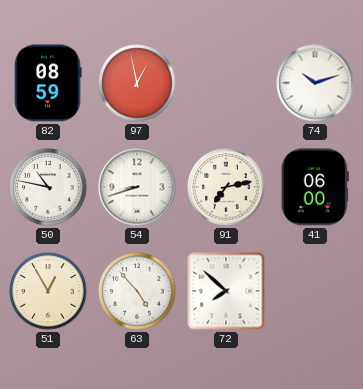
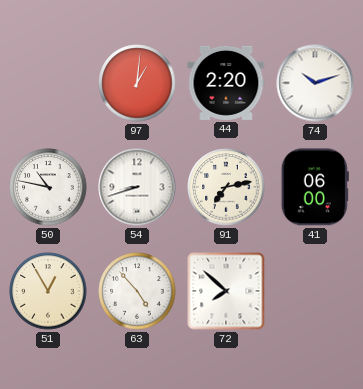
82: 08:59 -> none
97: 12:58 -> 1:01
44: none -> 2:20
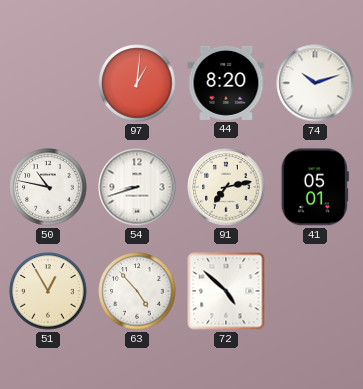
44: 2:20 -> 8:20
41: 06:00 -> 05:01
72: 7:52 -> 4:52
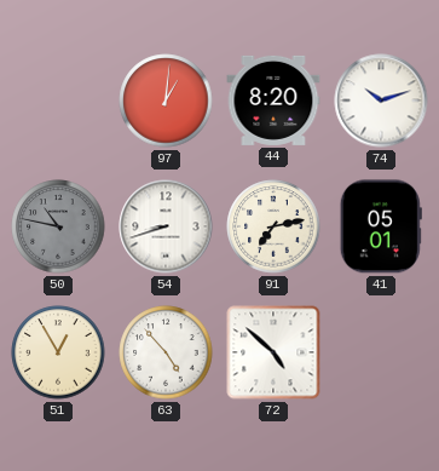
50 dial: white -> grey
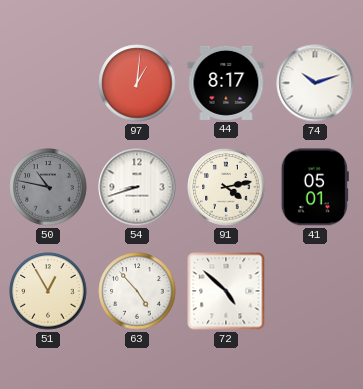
44: 8:20 -> 8:17
91: 7:13 -> 4:13
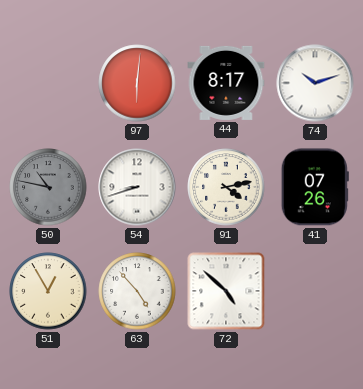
97: 1:01 -> 6:01
41: 05:01 -> 07:26
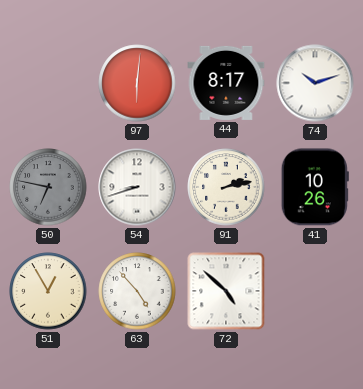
50: 10:47 -> 6:47
91: 4:13 -> 2:13
41: 07:26 -> 10:26
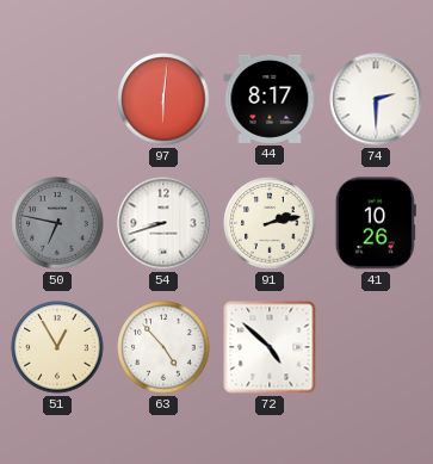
74: 10:12 -> 2:30
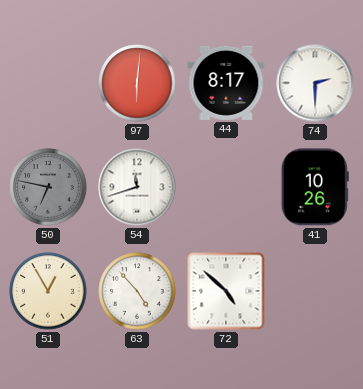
54: 8:42 -> 11:42
91: 2:13 -> none
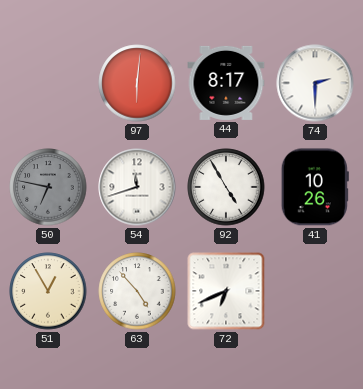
92: none -> 4:55
72: 4:52 -> 6:41
